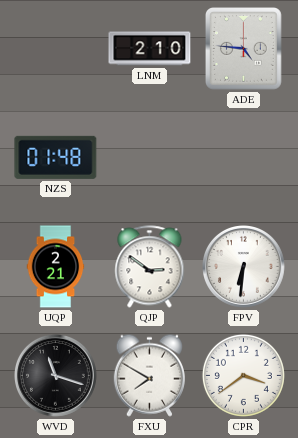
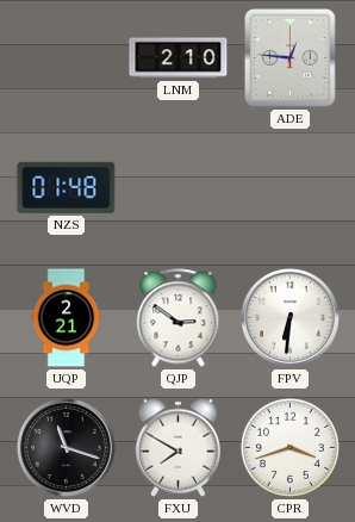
ADE: 4:46 -> 12:46
CPR: 3:39 -> 3:42
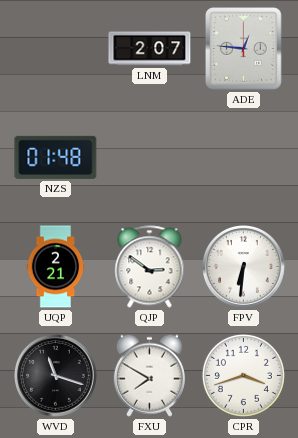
LNM: 2:10 -> 2:07
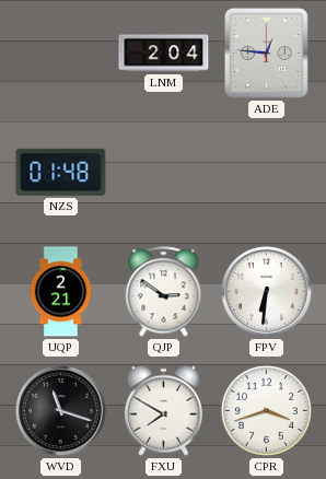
LNM: 2:07 -> 2:04
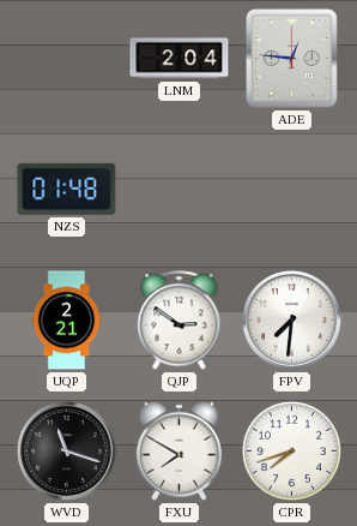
FPV: 6:31 -> 7:31
CPR: 3:42 -> 7:42
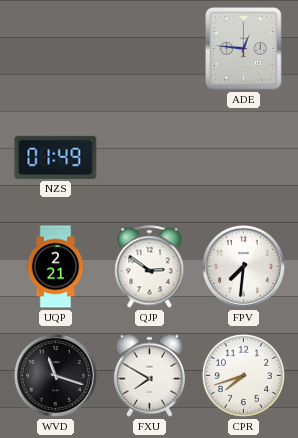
LNM: 2:04 -> none
NZS: 01:48 -> 01:49
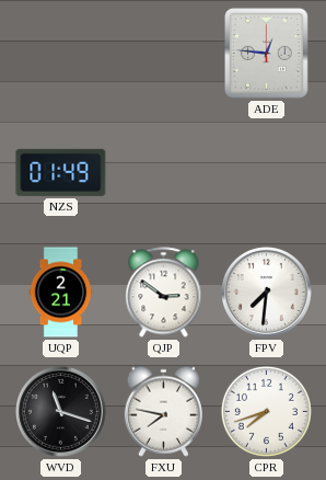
FXU: 7:50 -> 7:47
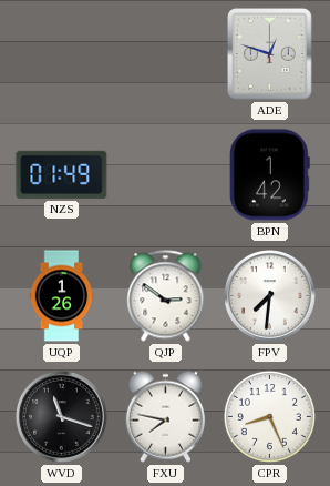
ADE: 12:46 -> 12:48
BPN: none -> 1:42
UQP: 2:21 -> 1:26
CPR: 7:42 -> 8:26
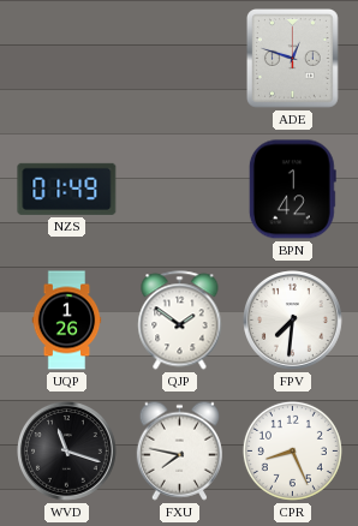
QJP: 2:51 -> 1:51
